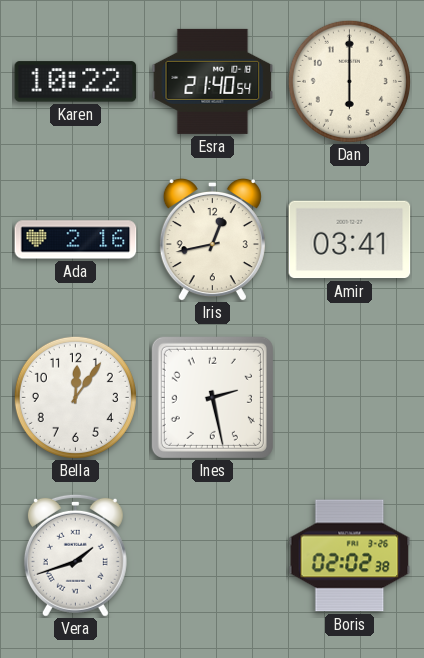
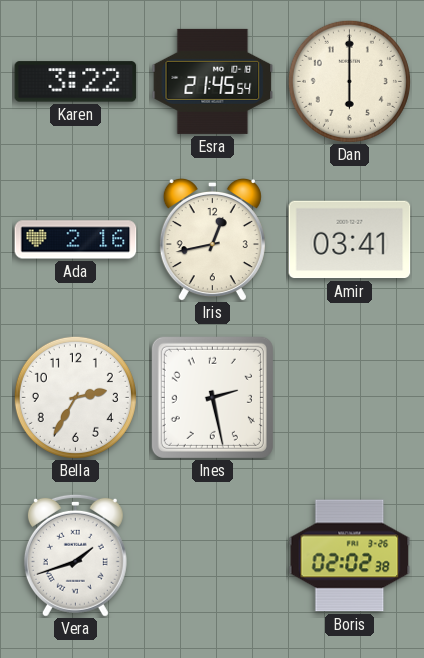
Karen: 10:22 -> 3:22
Esra: 21:40 -> 21:45
Bella: 12:06 -> 2:35
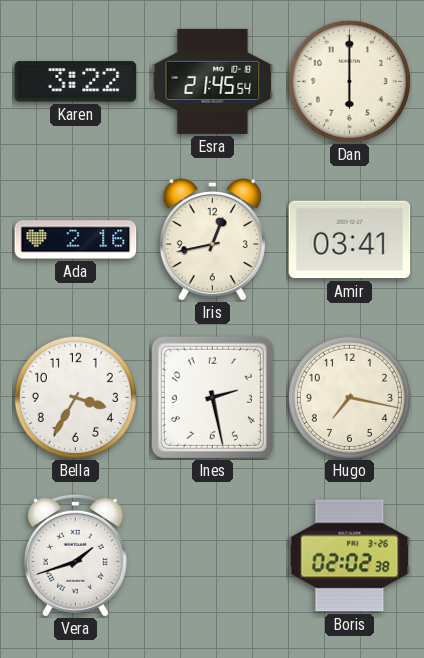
Bella: 2:35 -> 3:35
Hugo: none -> 7:17
